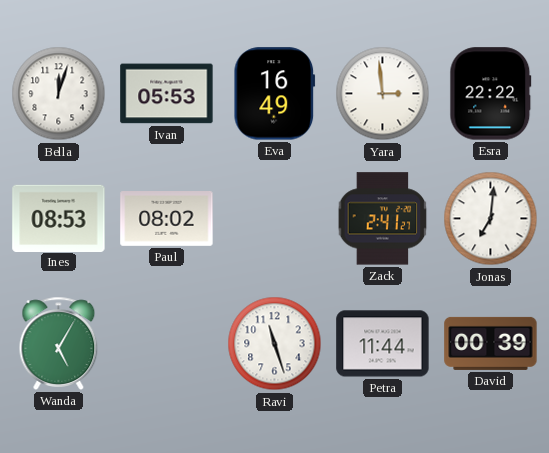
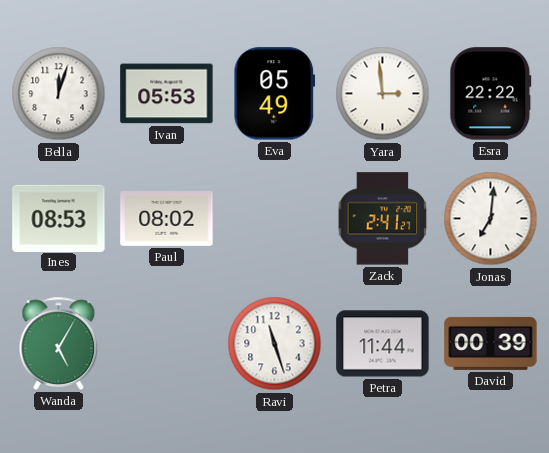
Eva: 16:49 -> 05:49
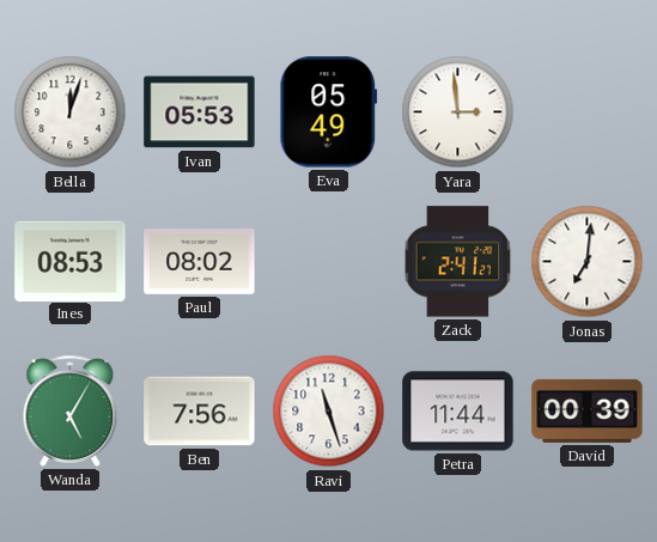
Esra: 22:22 -> none
Ben: none -> 7:56
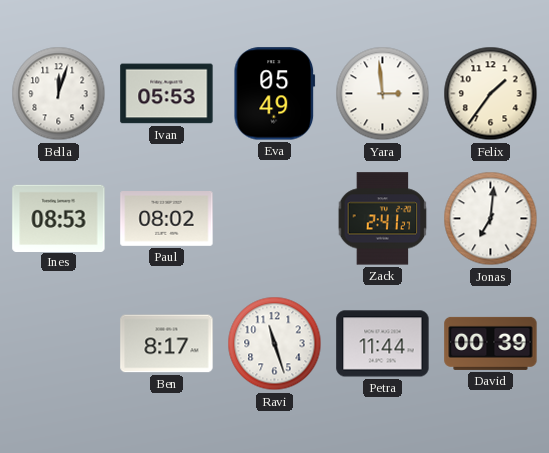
Felix: none -> 1:36
Wanda: 5:05 -> none
Ben: 7:56 -> 8:17
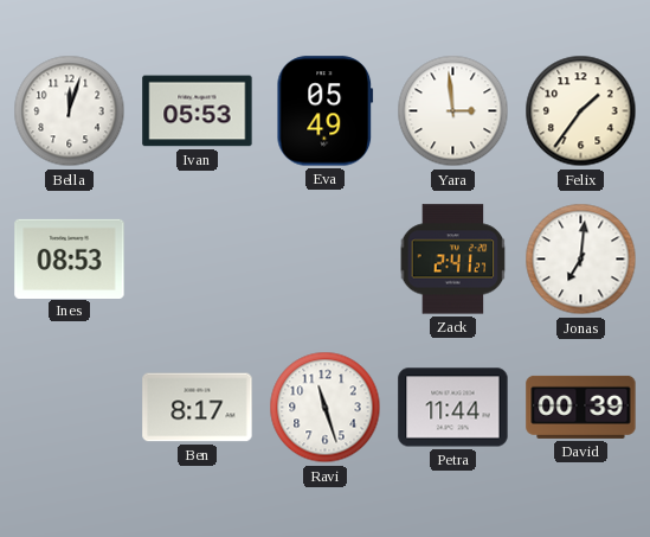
Paul: 08:02 -> none
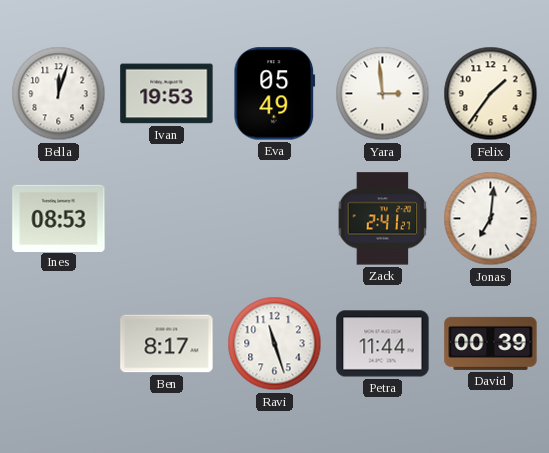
Ivan: 05:53 -> 19:53
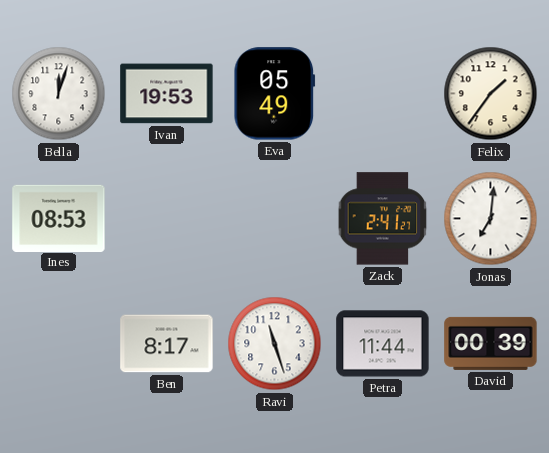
Yara: 2:59 -> none
